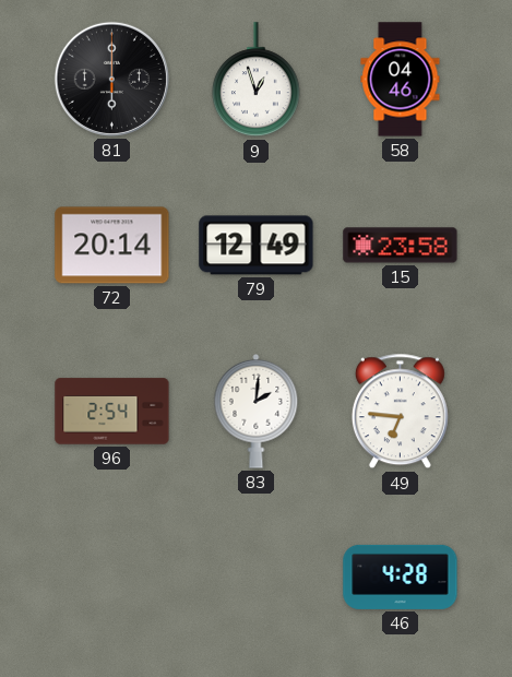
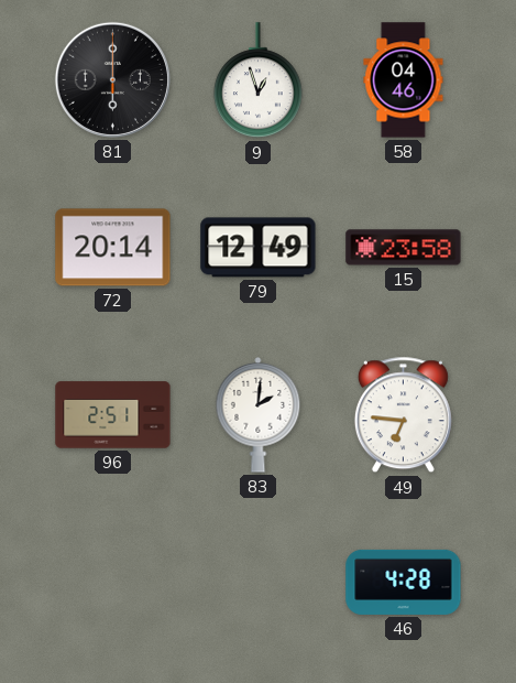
96: 2:54 -> 2:51
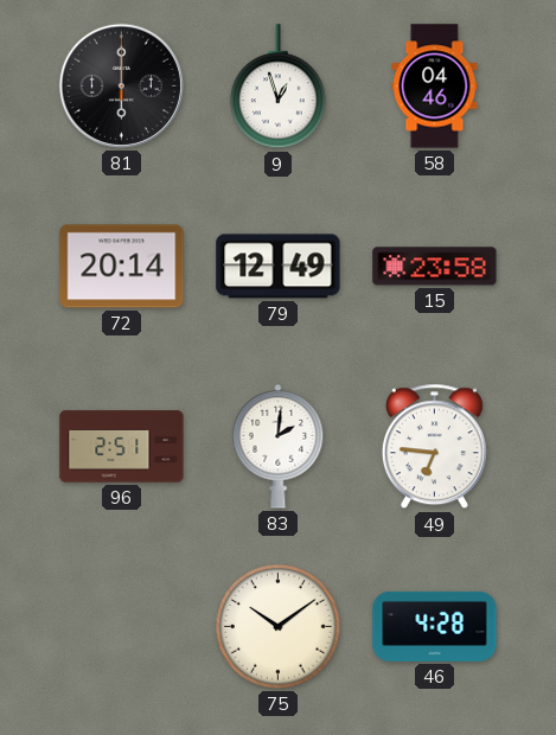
75: none -> 10:09
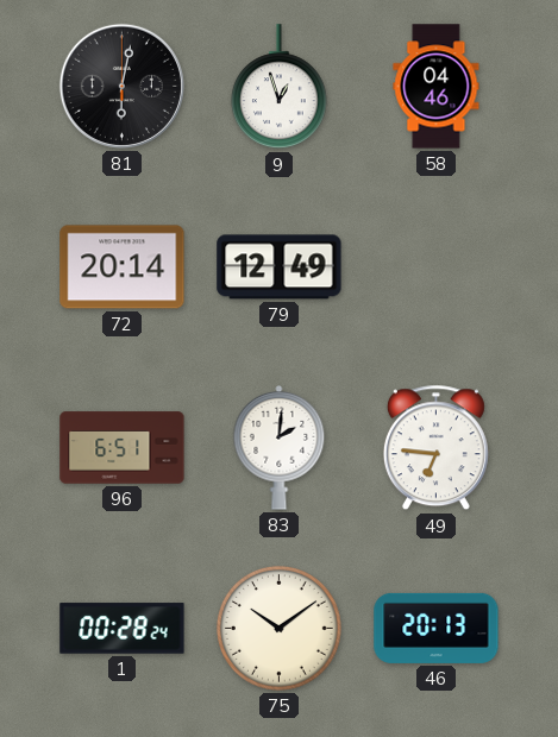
81: 6:00 -> 6:02
15: 23:58 -> none
96: 2:51 -> 6:51
1: none -> 00:28
46: 4:28 -> 20:13
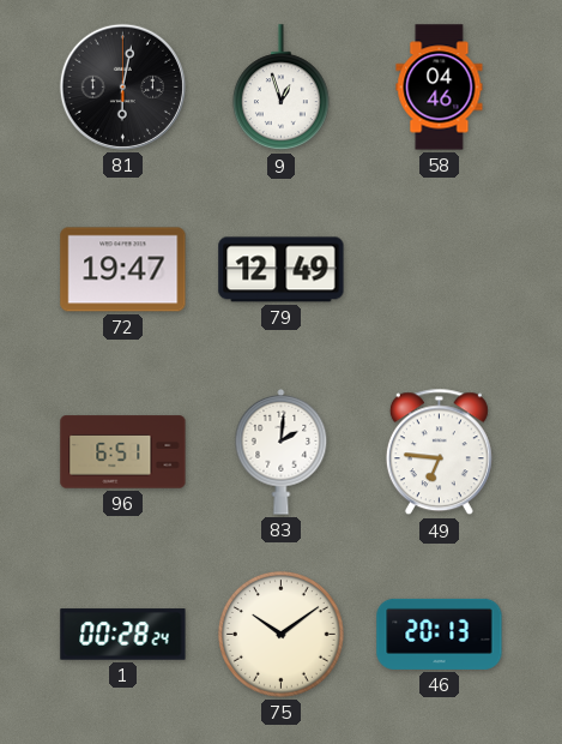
72: 20:14 -> 19:47
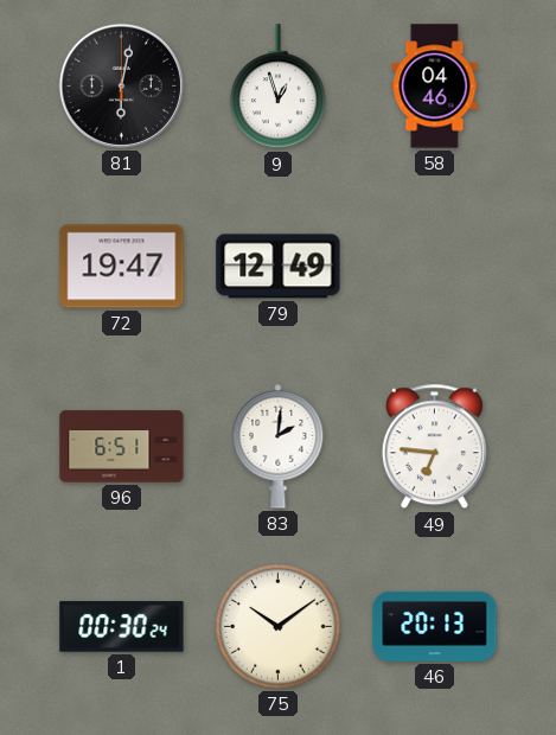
1: 00:28 -> 00:30
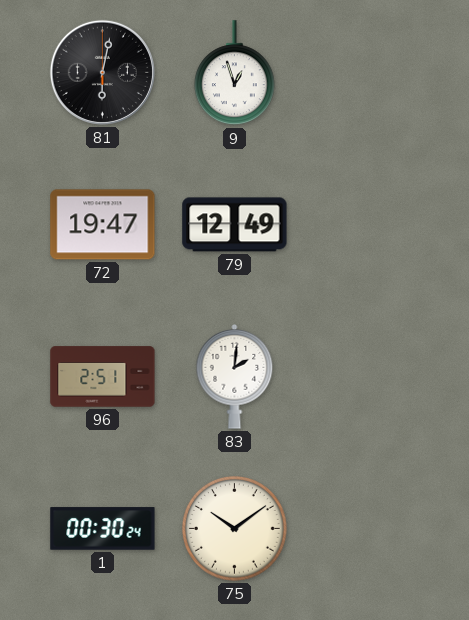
58: 04:46 -> none
96: 6:51 -> 2:51
49: 6:46 -> none
46: 20:13 -> none
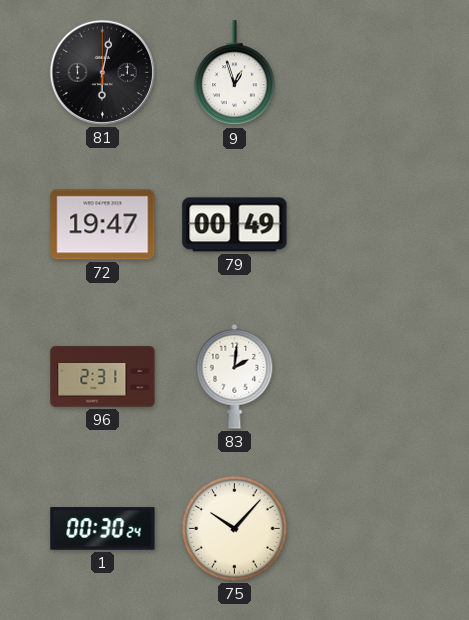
79: 12:49 -> 00:49
96: 2:51 -> 2:31
75: 10:09 -> 10:07
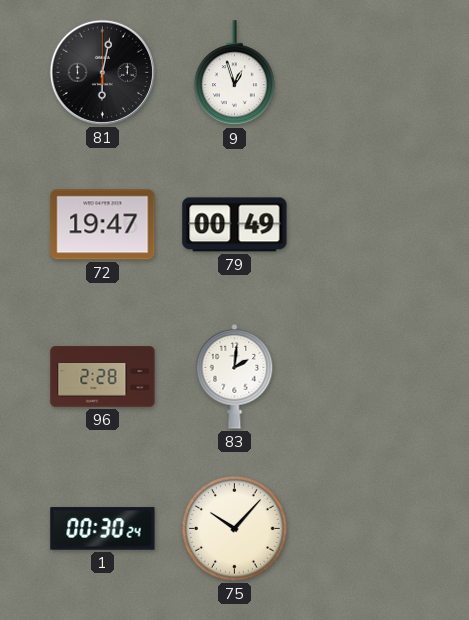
96: 2:31 -> 2:28
